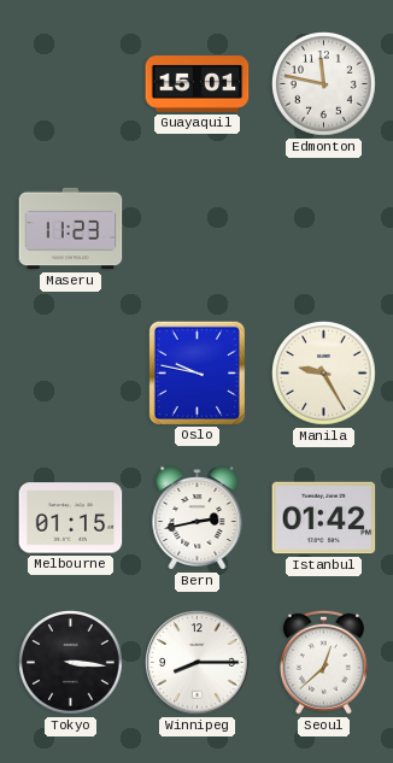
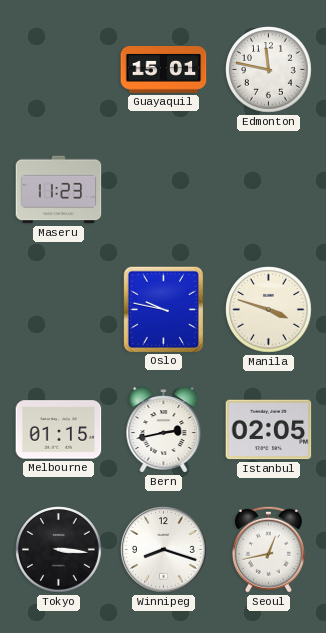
Manila: 9:25 -> 3:48
Istanbul: 01:42 -> 02:05
Winnipeg: 8:15 -> 8:18
Seoul: 12:38 -> 12:43
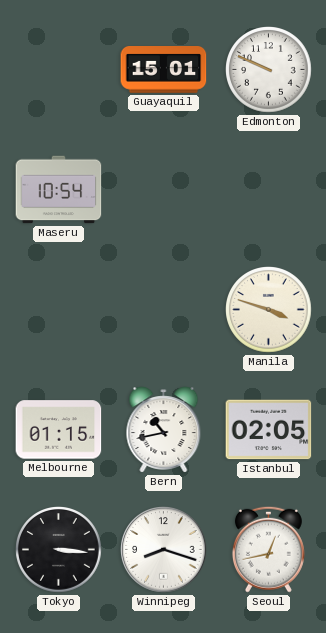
Edmonton: 11:47 -> 9:49
Maseru: 11:23 -> 10:54
Oslo: 9:47 -> none
Bern: 2:43 -> 10:43
